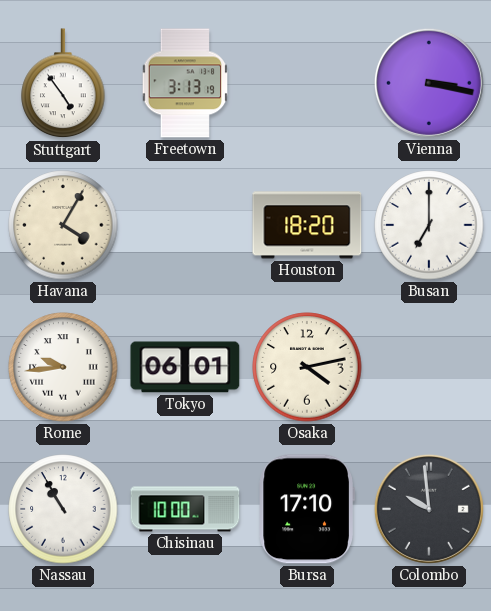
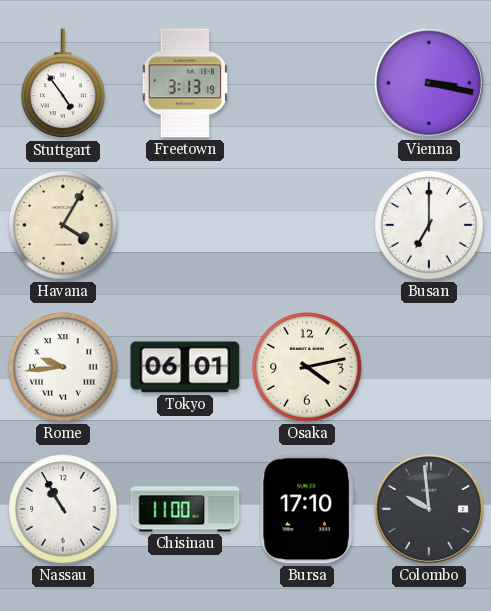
Houston: 18:20 -> none
Chisinau: 10:00 -> 11:00
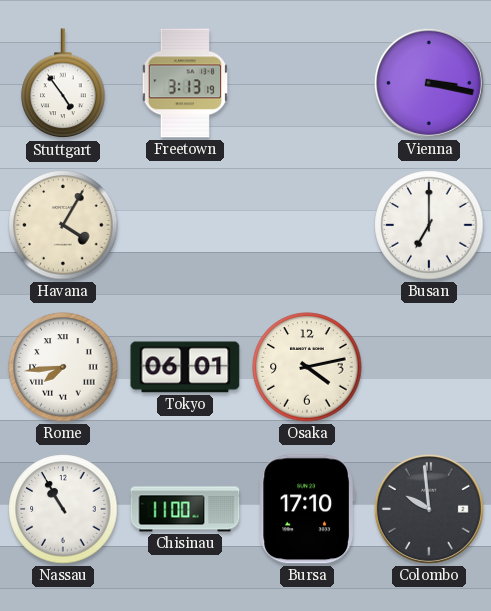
Rome: 9:44 -> 7:44
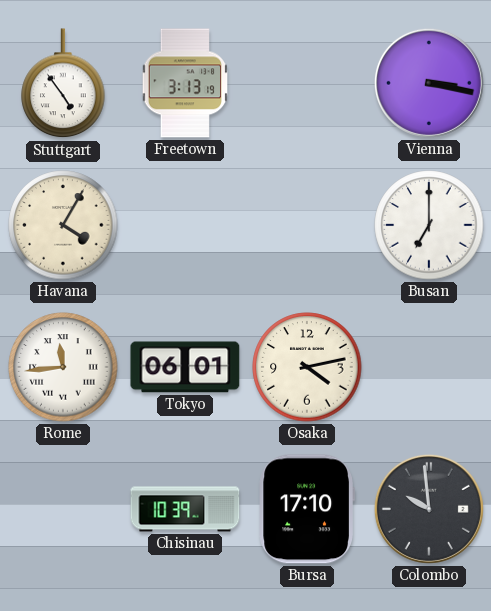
Rome: 7:44 -> 11:44
Nassau: 10:55 -> none
Chisinau: 11:00 -> 10:39
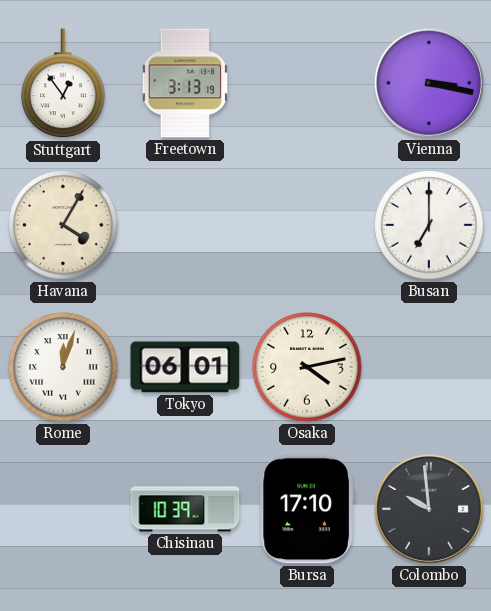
Stuttgart: 4:54 -> 12:54
Rome: 11:44 -> 12:03
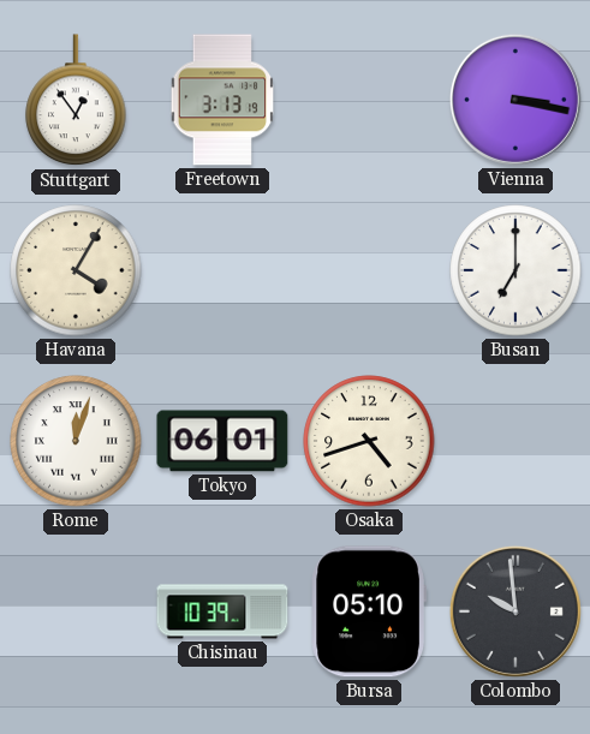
Osaka: 4:13 -> 4:42
Bursa: 17:10 -> 05:10
